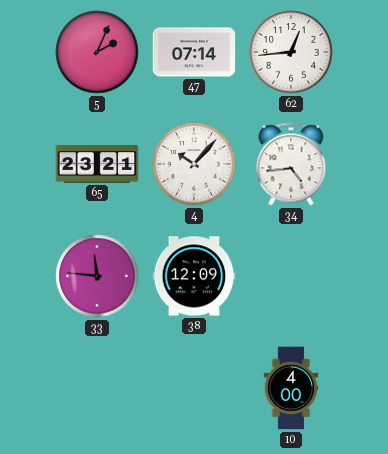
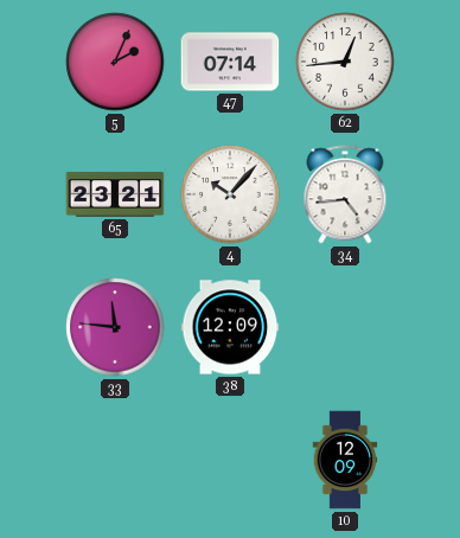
10: 4:00 -> 12:09
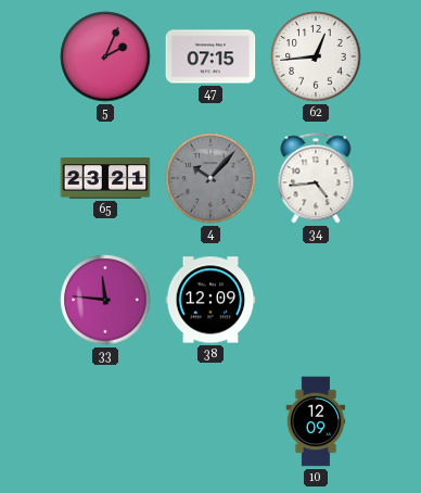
47: 07:14 -> 07:15
4 dial: white -> grey
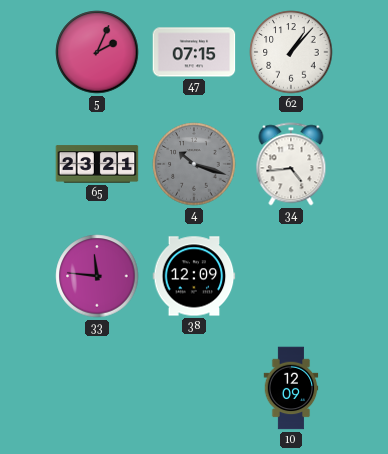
62: 12:44 -> 1:07
4: 10:07 -> 10:18
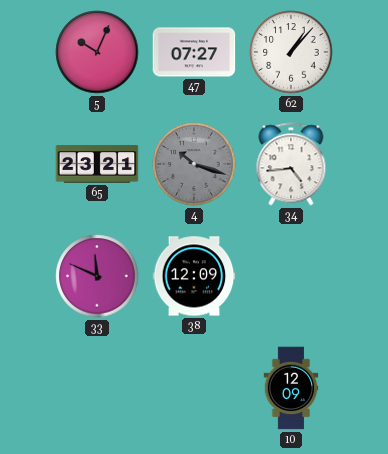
5: 2:04 -> 10:04
47: 07:15 -> 07:27
33: 11:46 -> 11:49
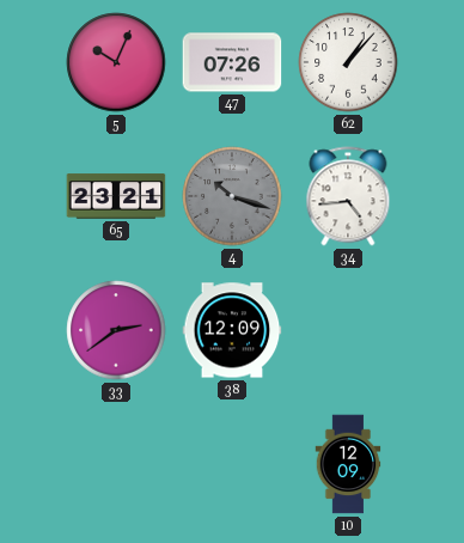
47: 07:27 -> 07:26
33: 11:49 -> 2:39
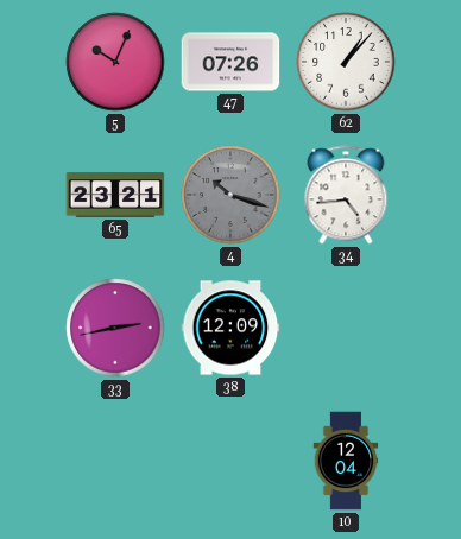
33: 2:39 -> 2:43
10: 12:09 -> 12:04
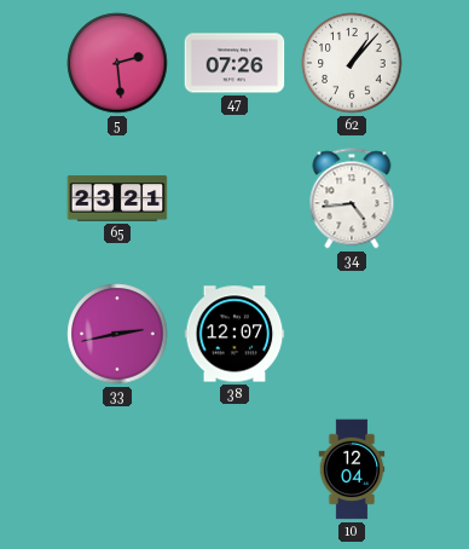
5: 10:04 -> 2:29
4: 10:18 -> none
38: 12:09 -> 12:07
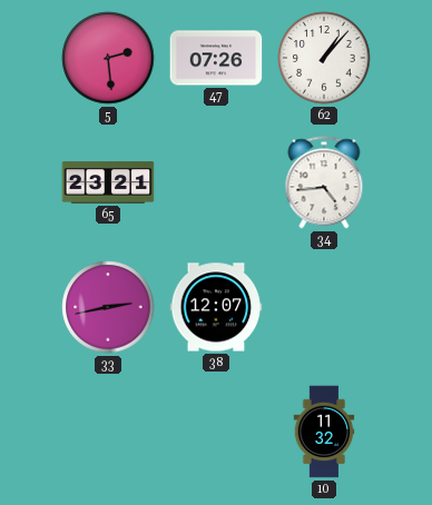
10: 12:04 -> 11:32
